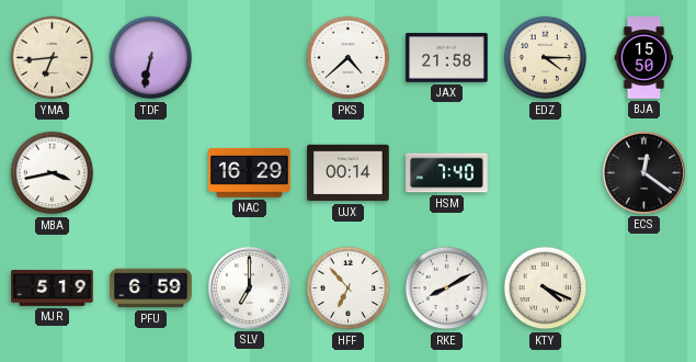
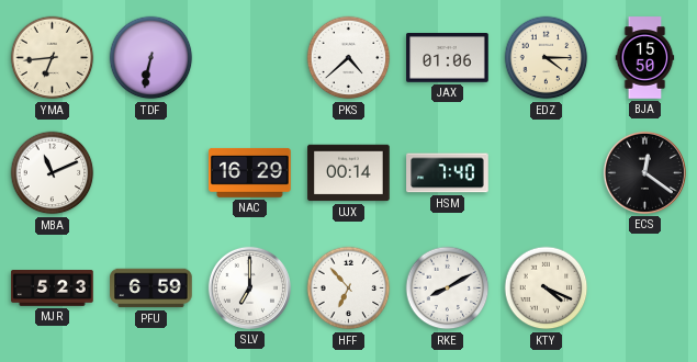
JAX: 21:58 -> 01:06
MBA: 3:43 -> 11:11
MJR: 5:19 -> 5:23
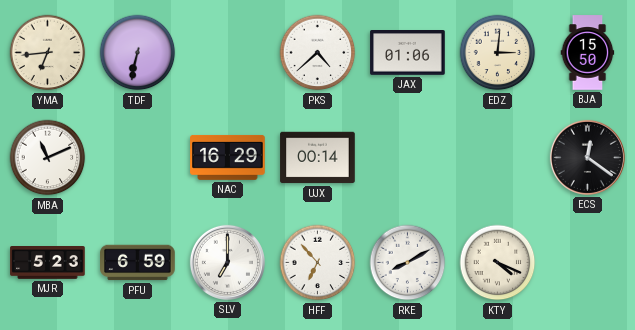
EDZ: 4:15 -> 3:01
HSM: 7:40 -> none
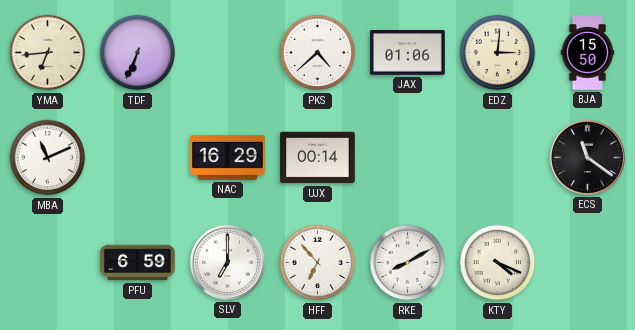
TDF: 6:32 -> 6:34
ECS: 12:21 -> 11:21
MJR: 5:23 -> none
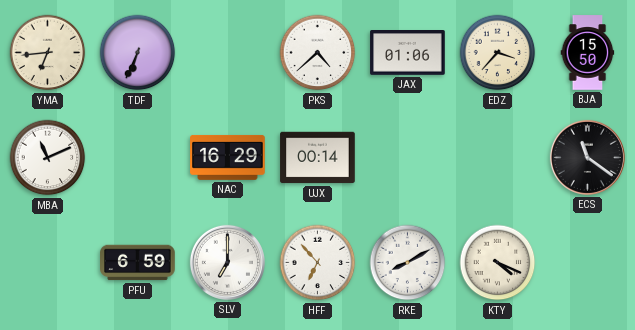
EDZ: 3:01 -> 3:37
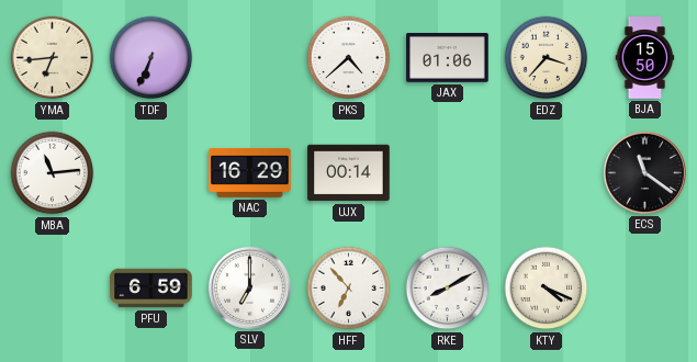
MBA: 11:11 -> 11:14
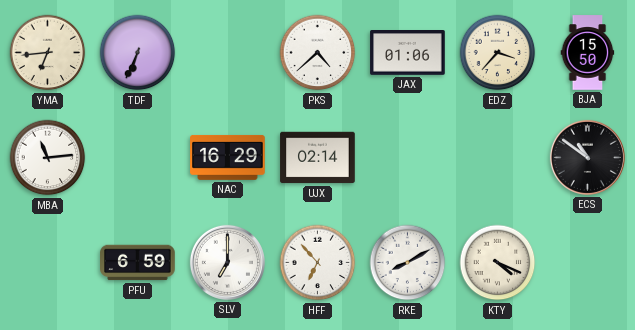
UJX: 00:14 -> 02:14
ECS: 11:21 -> 10:51
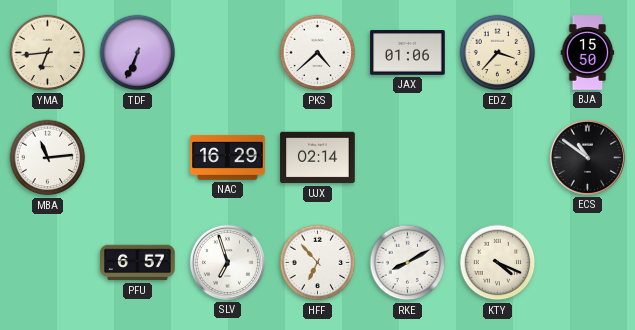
PFU: 6:59 -> 6:57
SLV: 7:00 -> 6:57
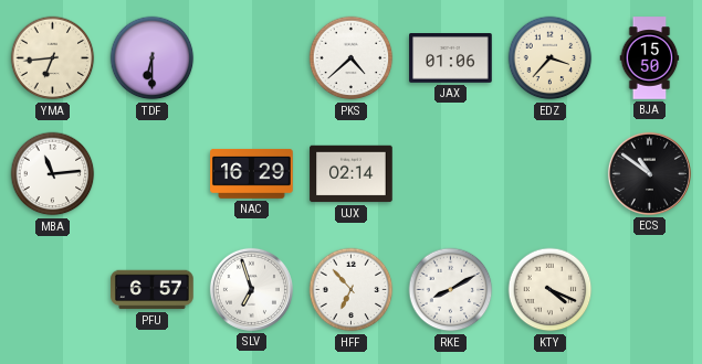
TDF: 6:34 -> 6:30
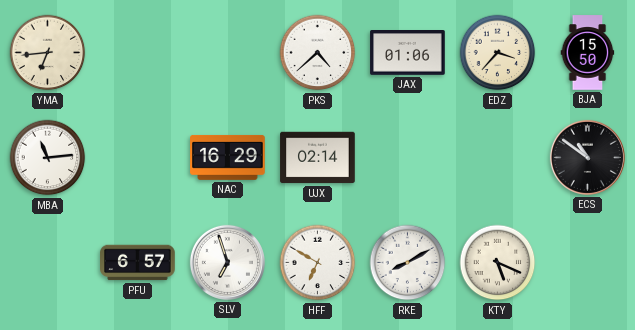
TDF: 6:30 -> none
HFF: 6:53 -> 6:50
KTY: 4:19 -> 5:19
